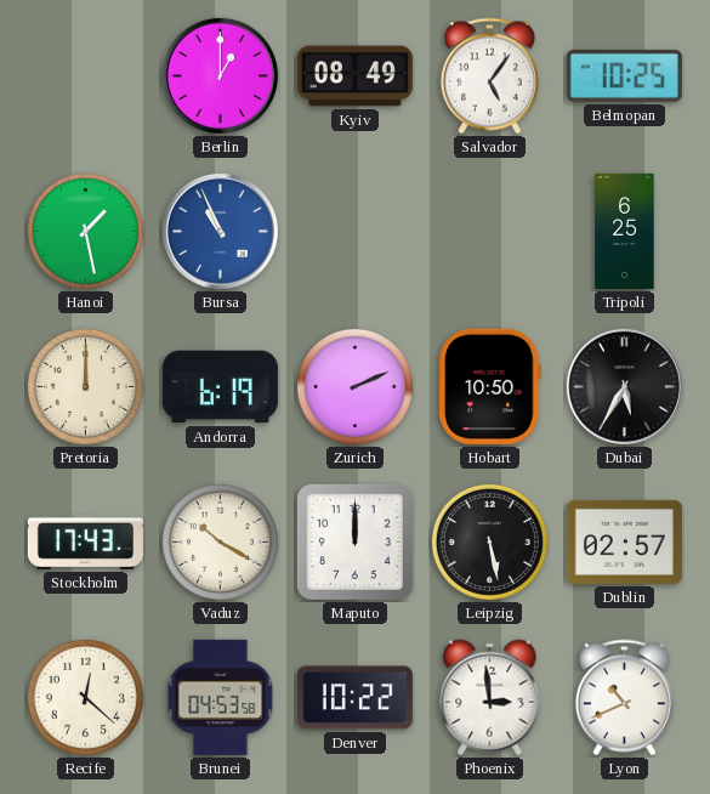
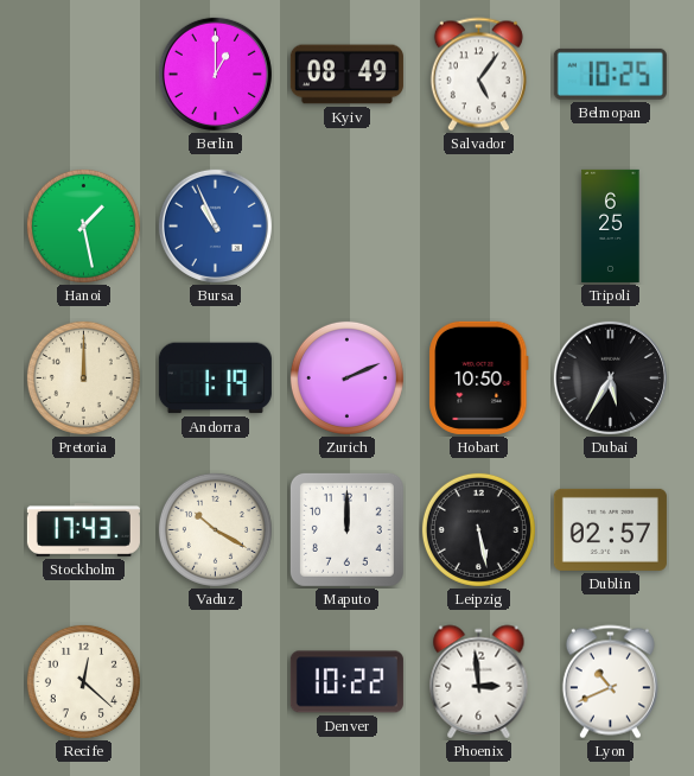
Andorra: 6:19 -> 1:19
Brunei: 04:53 -> none
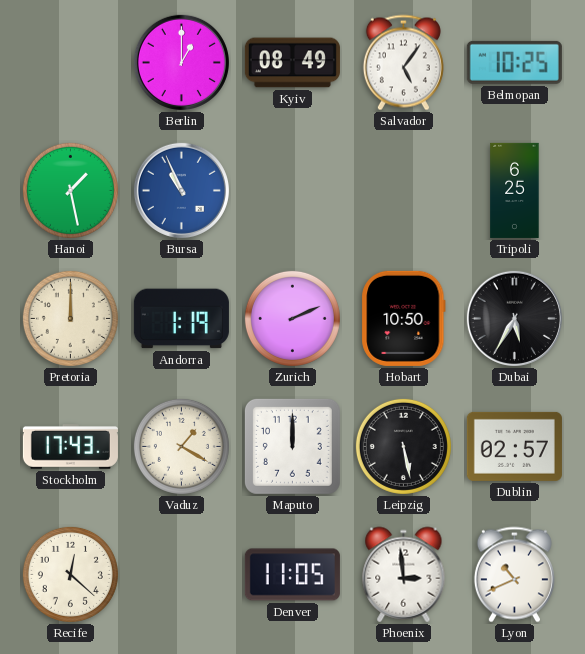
Vaduz: 10:20 -> 1:20
Denver: 10:22 -> 11:05
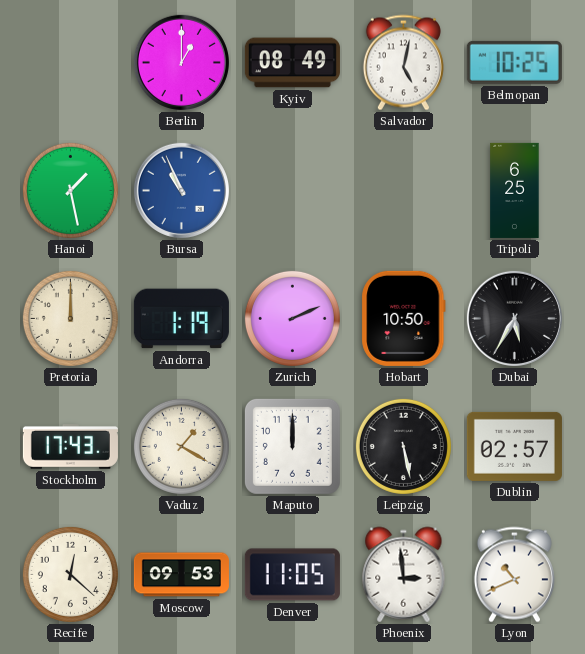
Salvador: 5:06 -> 5:02
Moscow: none -> 09:53
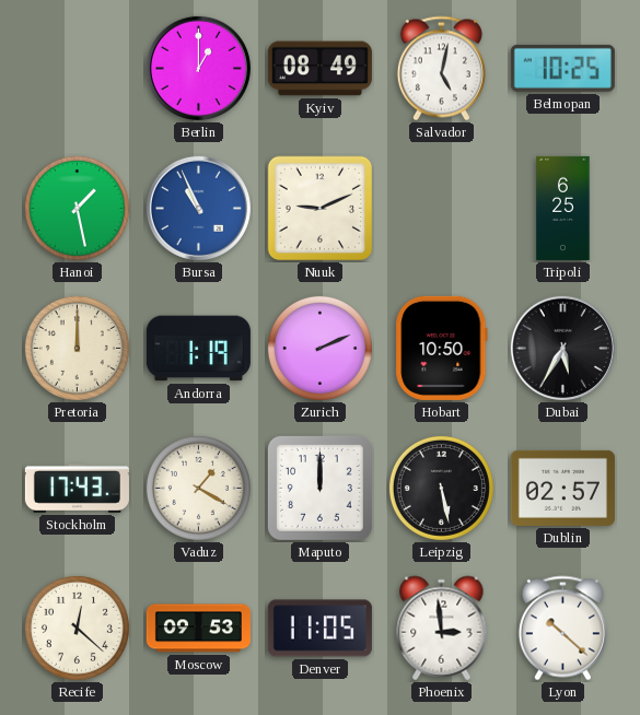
Nuuk: none -> 9:11
Lyon: 10:41 -> 10:22
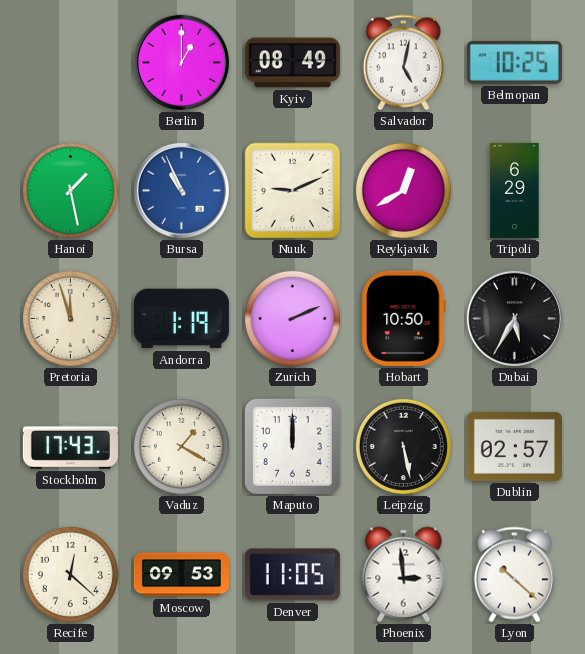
Reykjavik: none -> 12:40
Tripoli: 6:25 -> 6:29
Pretoria: 12:00 -> 11:57
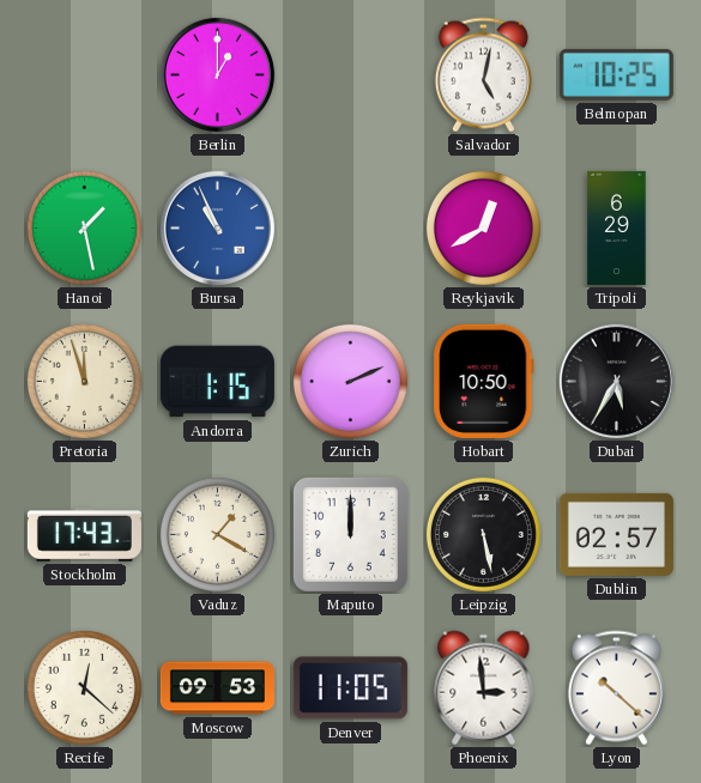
Kyiv: 08:49 -> none
Nuuk: 9:11 -> none
Andorra: 1:19 -> 1:15
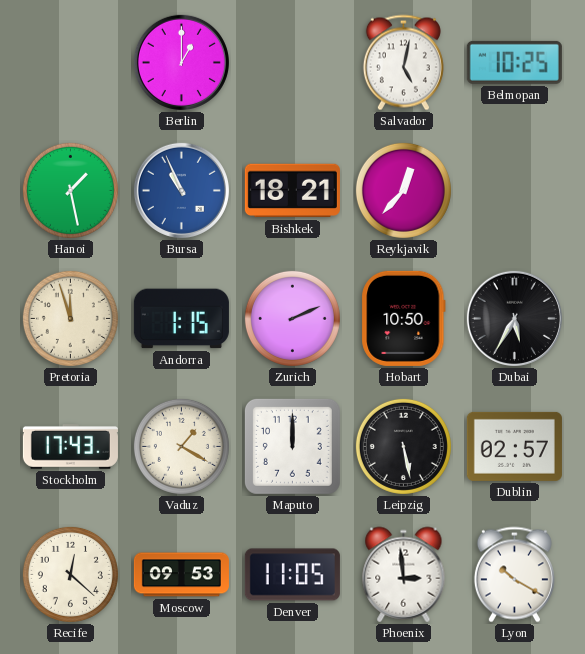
Bishkek: none -> 18:21
Reykjavik: 12:40 -> 12:37
Tripoli: 6:29 -> none
Lyon: 10:22 -> 10:20
